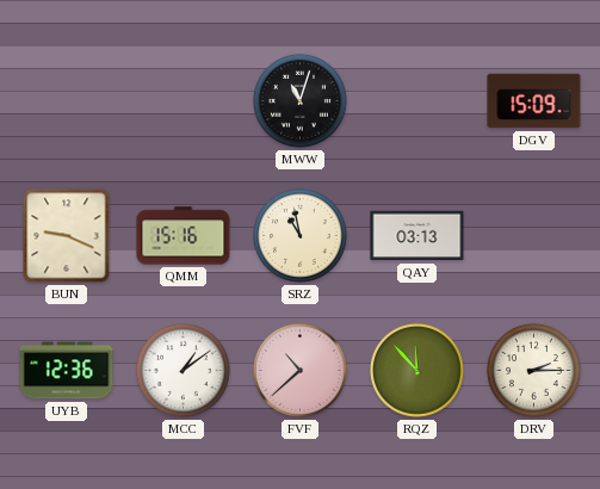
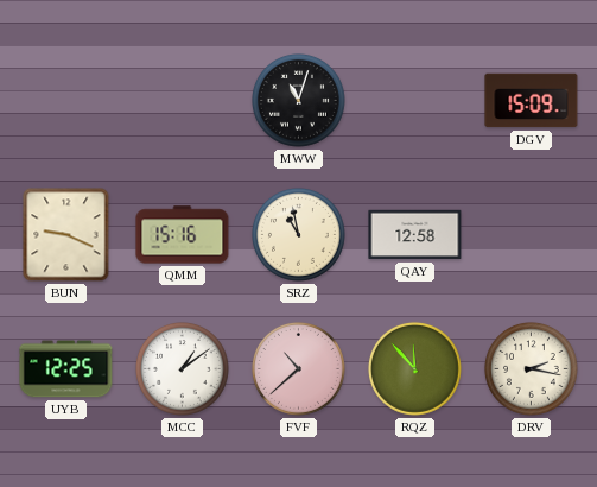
QAY: 03:13 -> 12:58
UYB: 12:36 -> 12:25
DRV: 2:15 -> 2:17
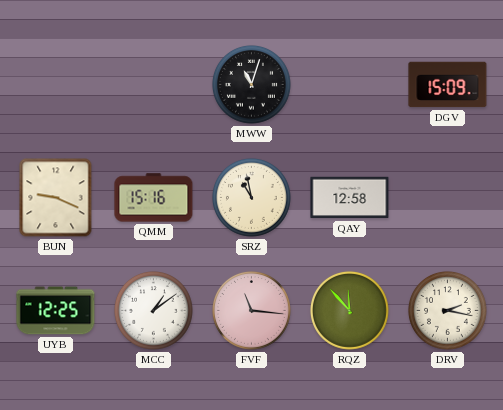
FVF: 10:38 -> 11:16
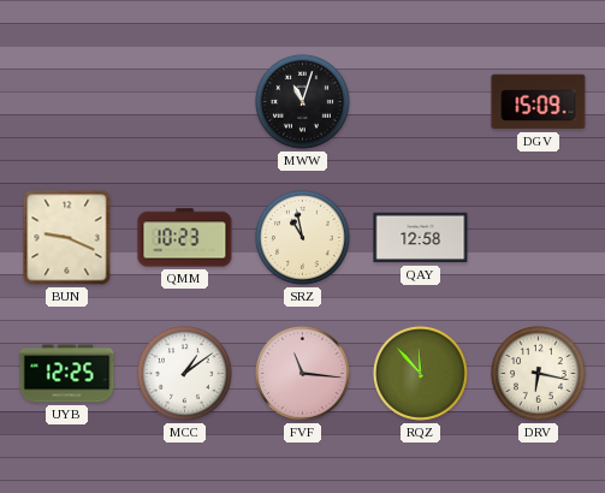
QMM: 15:16 -> 10:23
DRV: 2:17 -> 6:17
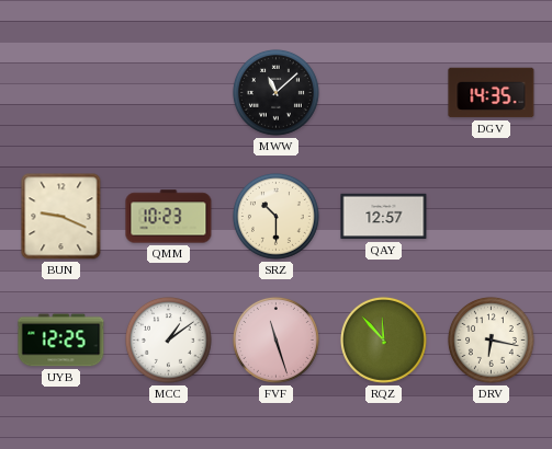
MWW: 11:03 -> 11:08
DGV: 15:09 -> 14:35
SRZ: 10:58 -> 10:30
QAY: 12:58 -> 12:57
FVF: 11:16 -> 11:27
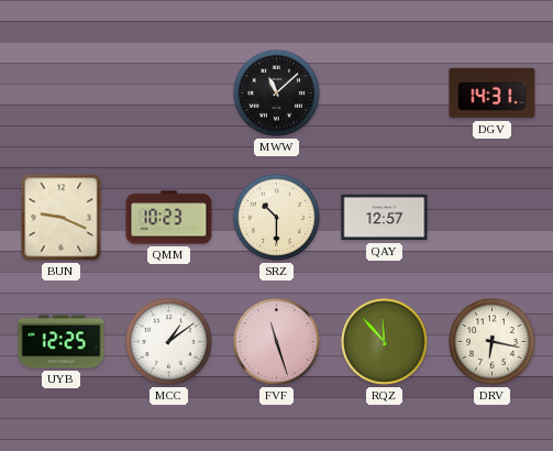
DGV: 14:35 -> 14:31
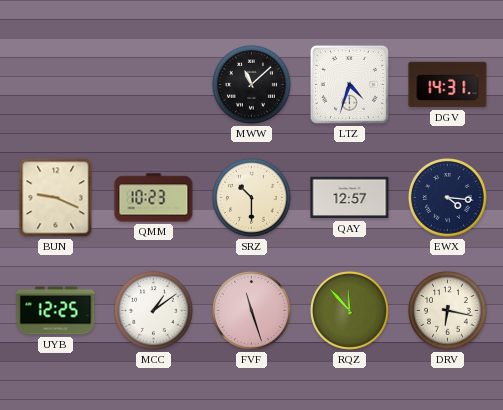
LTZ: none -> 4:33
EWX: none -> 4:16
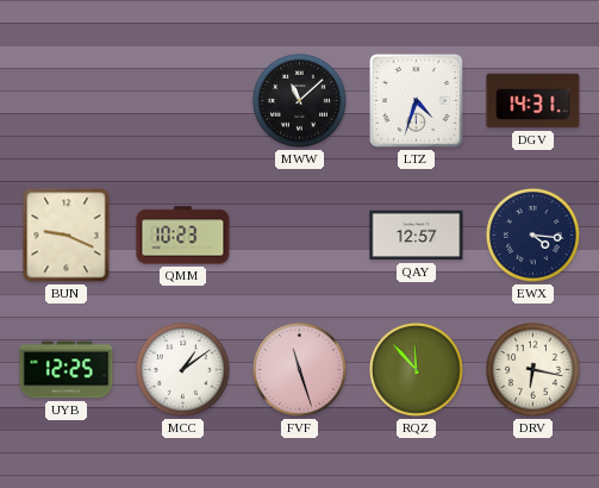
SRZ: 10:30 -> none
